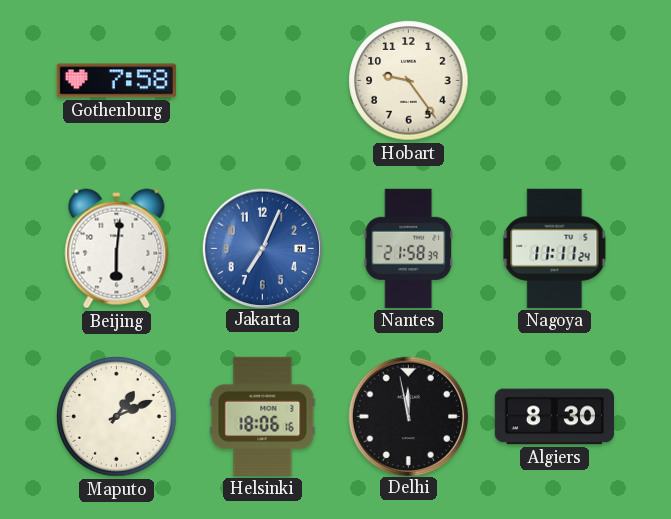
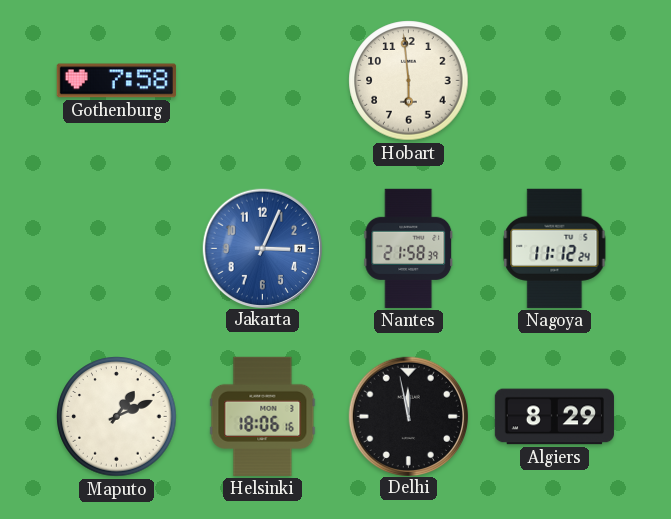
Hobart: 9:24 -> 5:59
Beijing: 6:01 -> none
Jakarta: 7:04 -> 3:04
Nagoya: 11:11 -> 11:12
Algiers: 8:30 -> 8:29
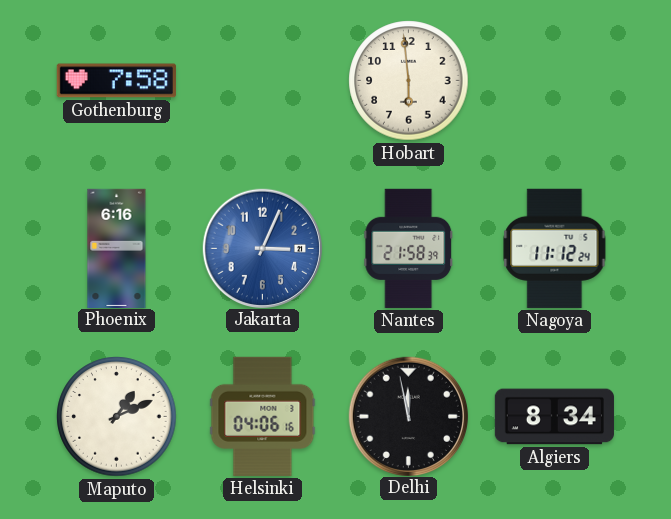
Phoenix: none -> 6:16
Helsinki: 18:06 -> 04:06
Algiers: 8:29 -> 8:34
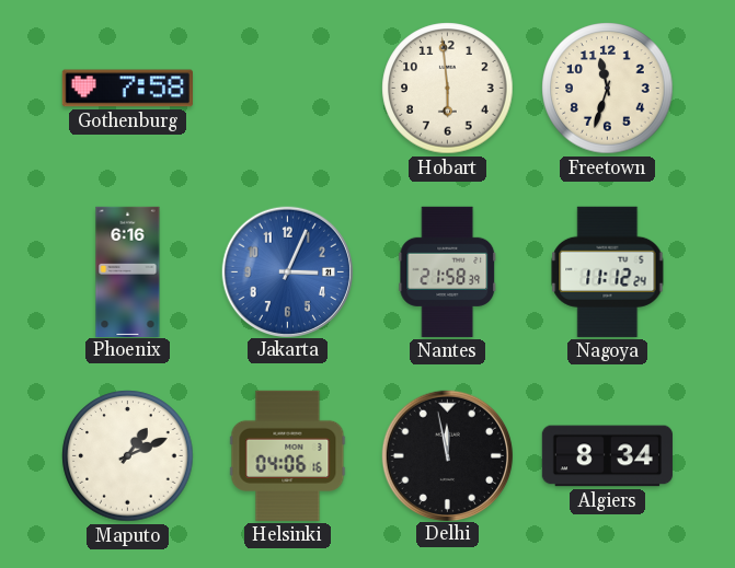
Freetown: none -> 11:33
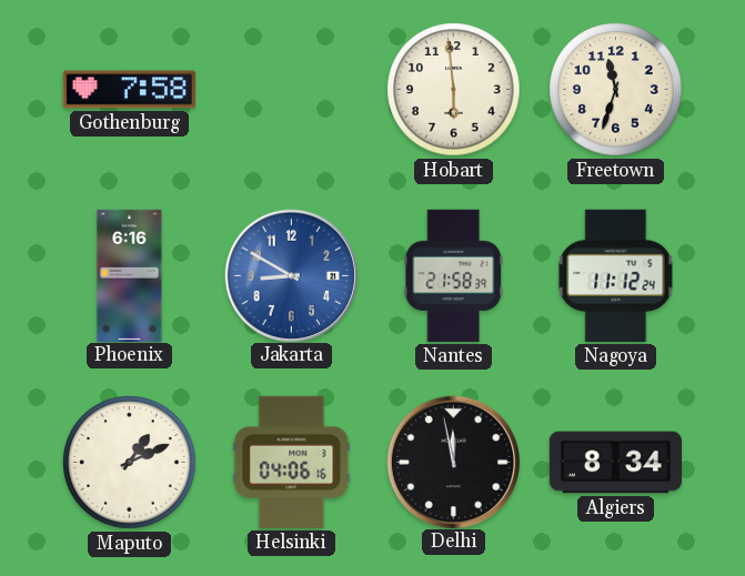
Jakarta: 3:04 -> 8:50
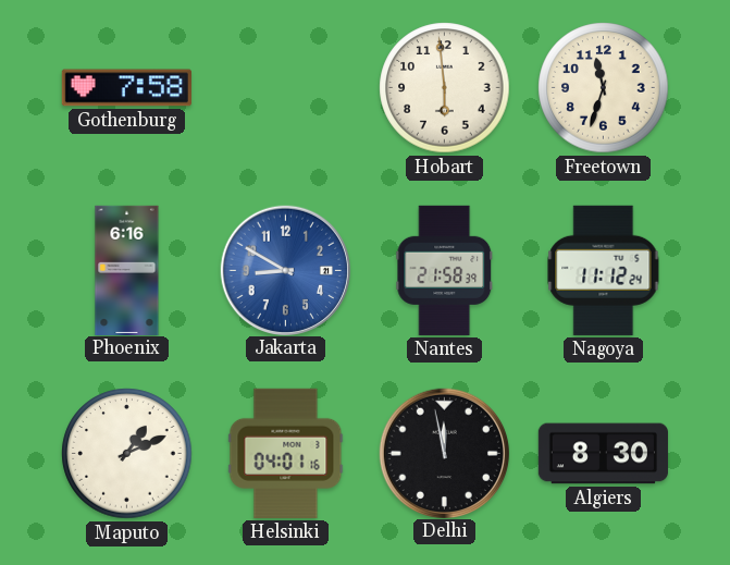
Helsinki: 04:06 -> 04:01
Algiers: 8:34 -> 8:30
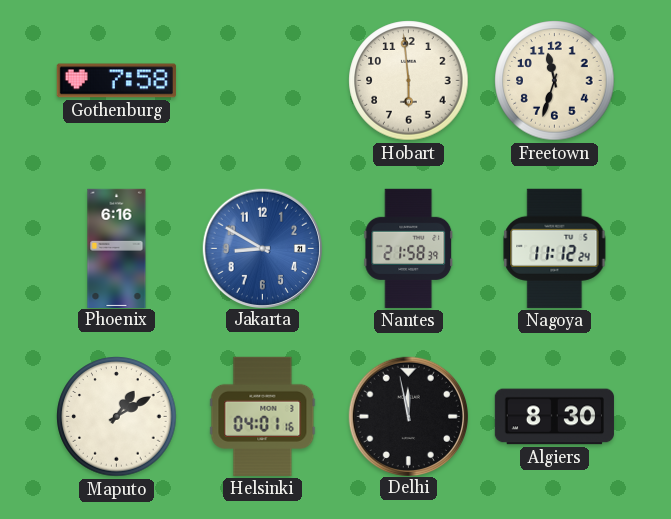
Maputo: 1:11 -> 1:10
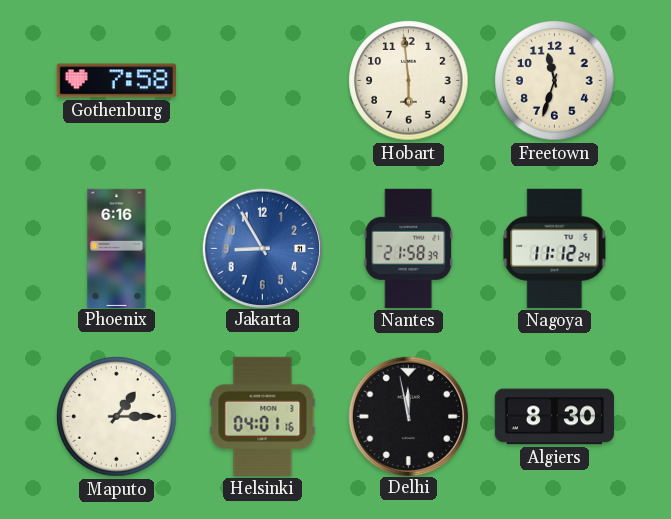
Jakarta: 8:50 -> 8:55
Maputo: 1:10 -> 1:15
